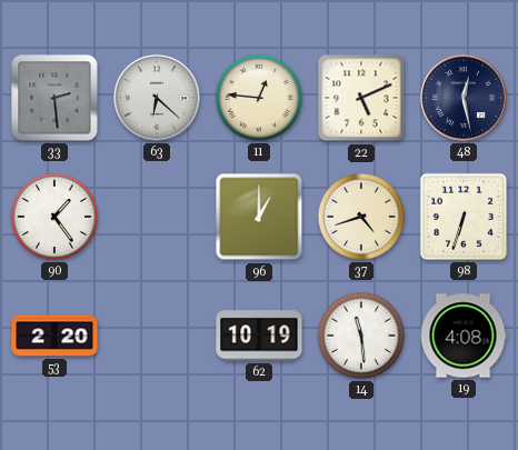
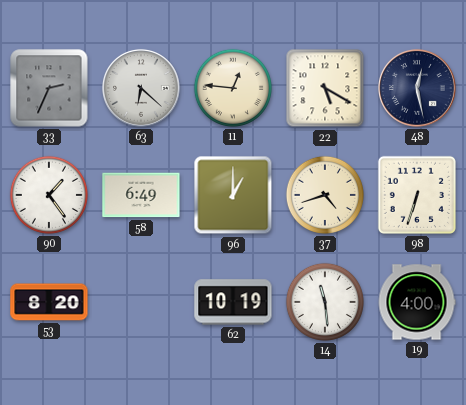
33: 2:29 -> 2:34
22: 5:11 -> 5:20
58: none -> 6:49
53: 2:20 -> 8:20
19: 4:08 -> 4:00
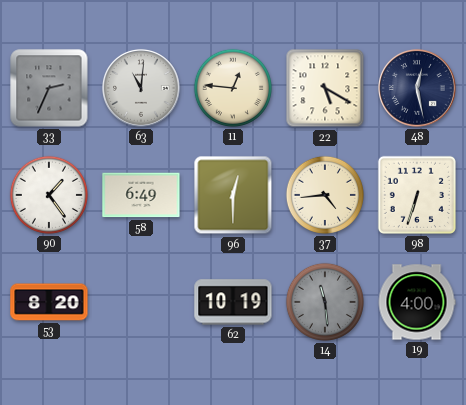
63: 6:22 -> 11:01
96: 1:00 -> 12:30
37: 4:42 -> 4:44
14 dial: white -> grey
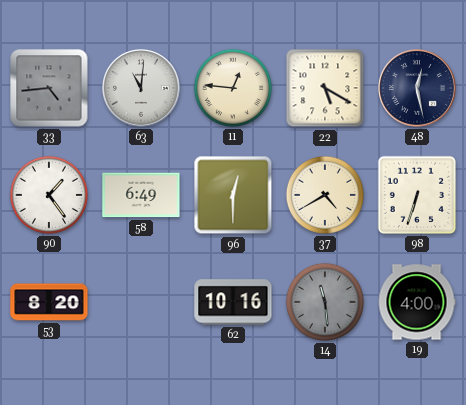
33: 2:34 -> 4:44
37: 4:44 -> 4:40
62: 10:19 -> 10:16
